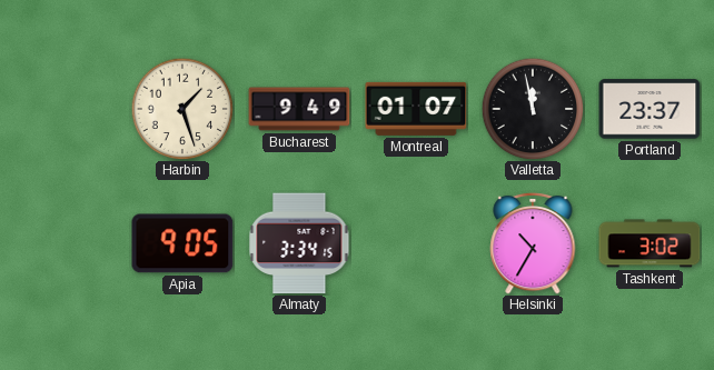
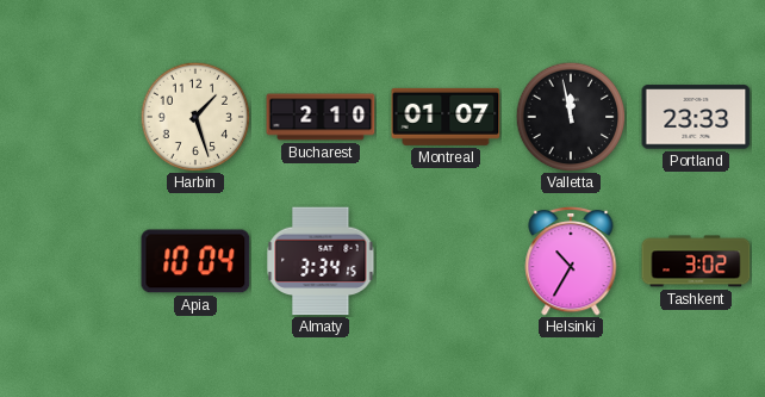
Bucharest: 9:49 -> 2:10
Portland: 23:37 -> 23:33
Apia: 9:05 -> 10:04
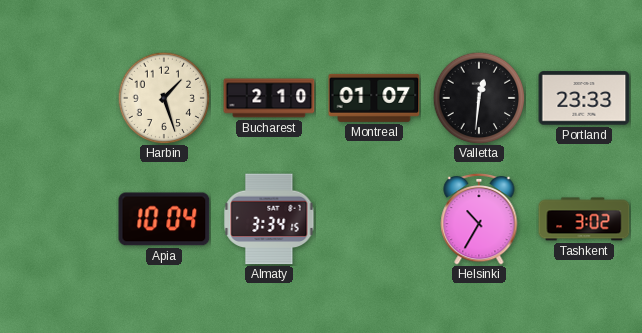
Valletta: 11:58 -> 12:31
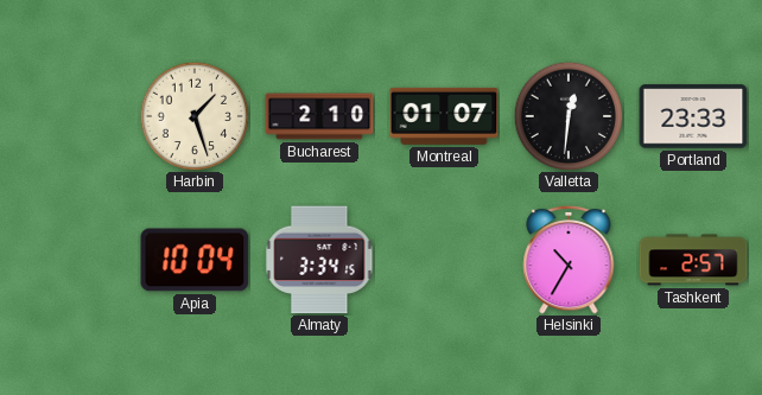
Tashkent: 3:02 -> 2:57
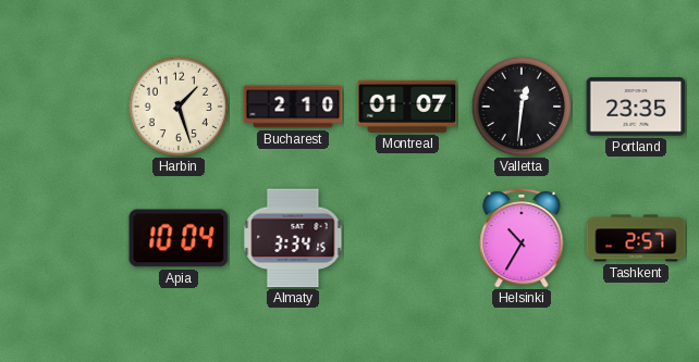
Portland: 23:33 -> 23:35
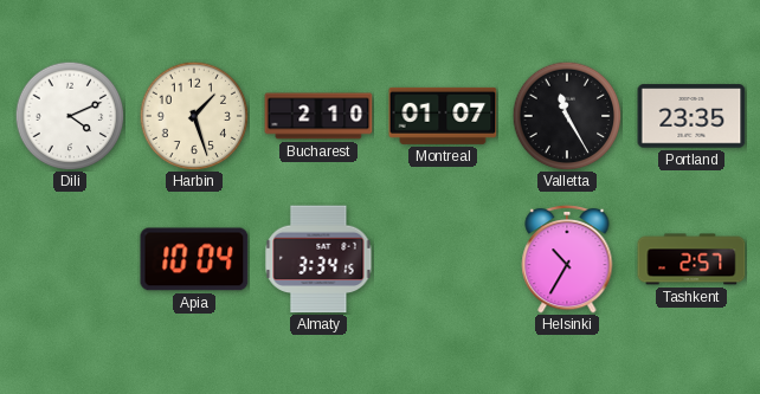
Dili: none -> 4:11
Valletta: 12:31 -> 11:25
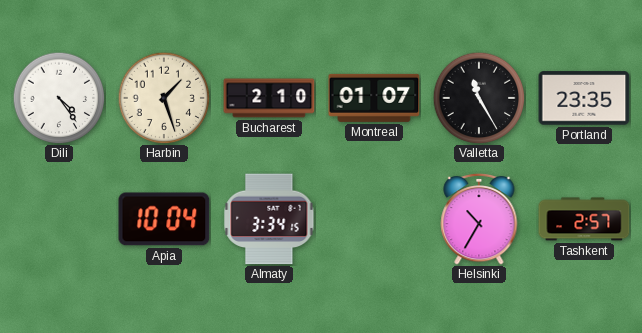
Dili: 4:11 -> 4:24
